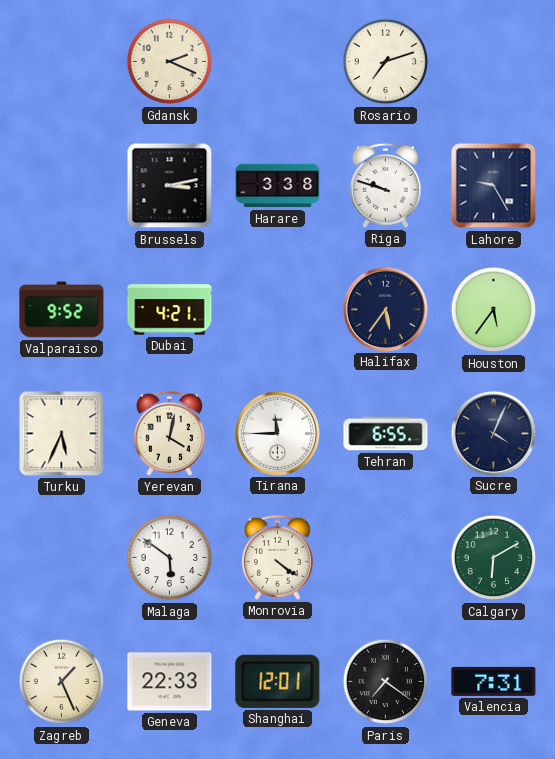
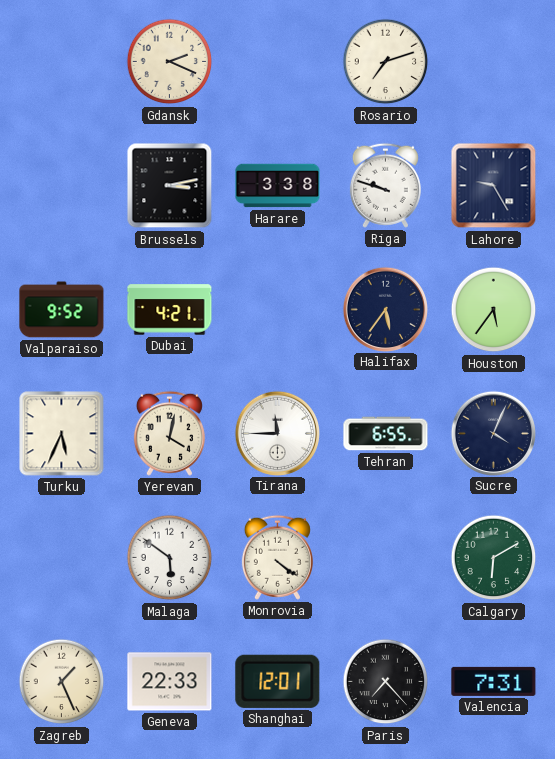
Paris: 7:21 -> 7:23
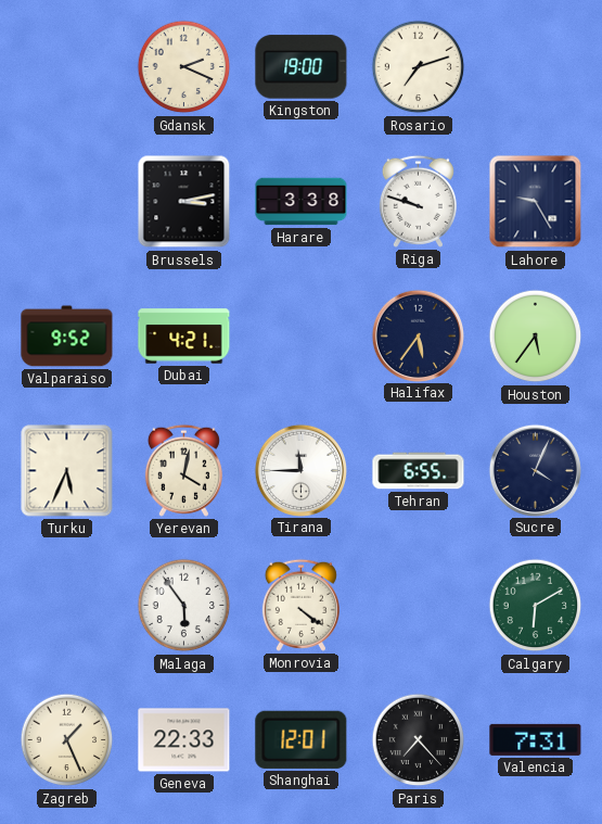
Kingston: none -> 19:00
Malaga: 5:51 -> 5:54
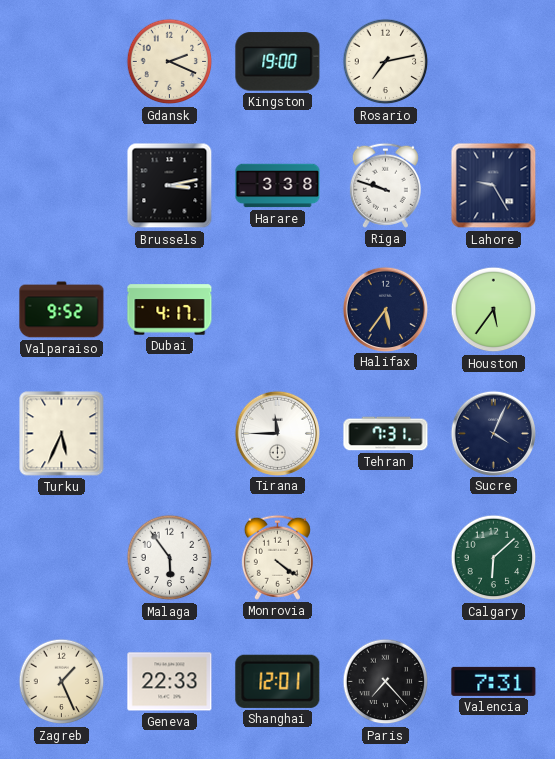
Rosario: 7:12 -> 7:13
Dubai: 4:21 -> 4:17
Yerevan: 4:02 -> none
Tehran: 6:55 -> 7:31
Calgary: 6:10 -> 6:08
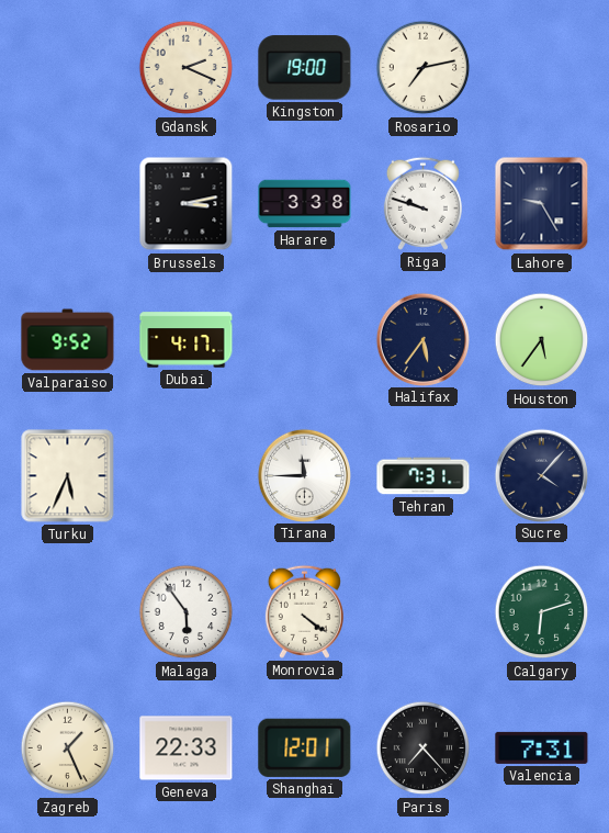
Sucre: 4:04 -> 4:07
Calgary: 6:08 -> 6:12
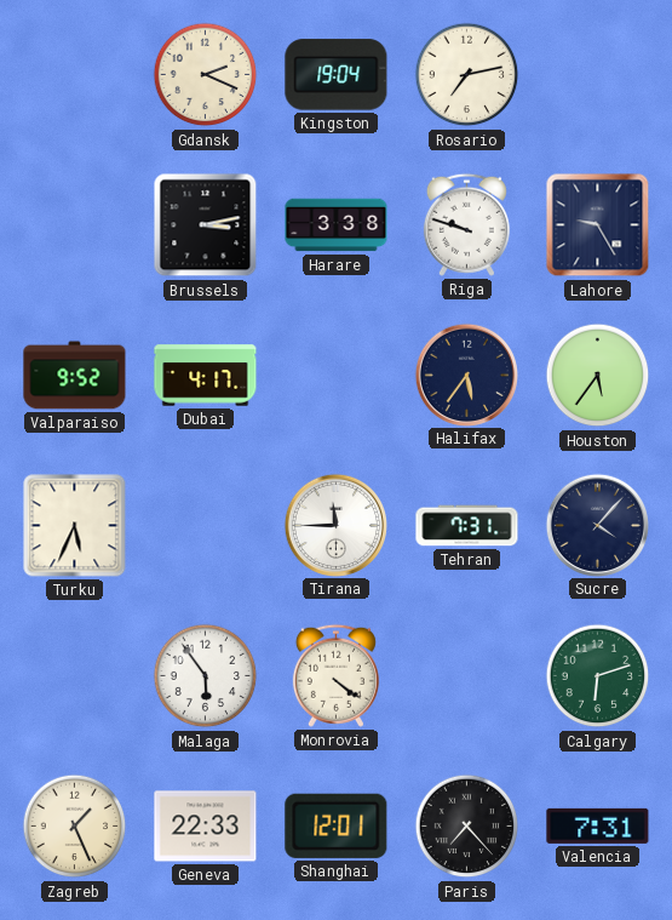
Kingston: 19:00 -> 19:04
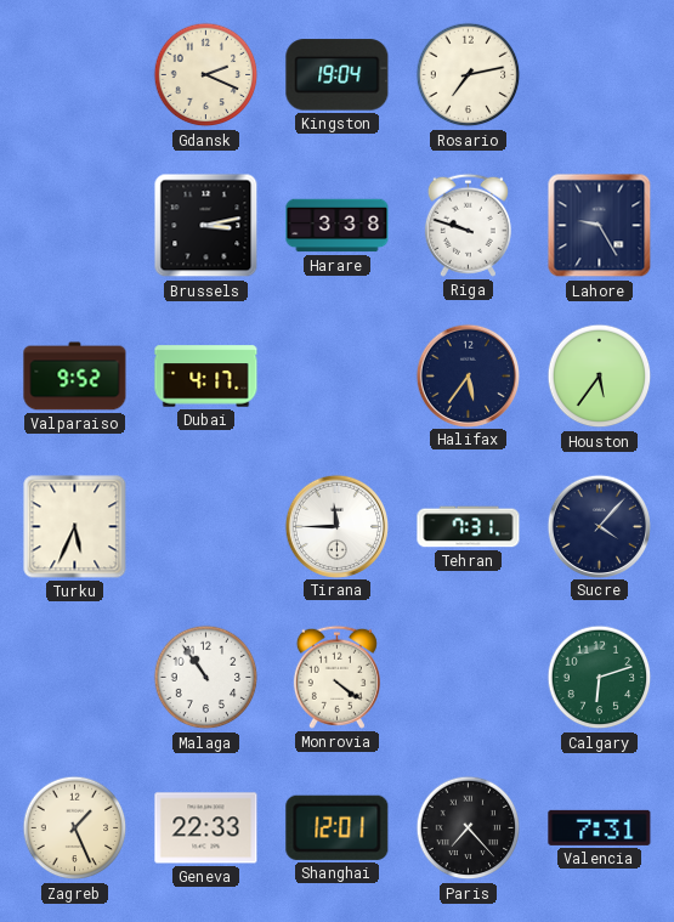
Malaga: 5:54 -> 10:54
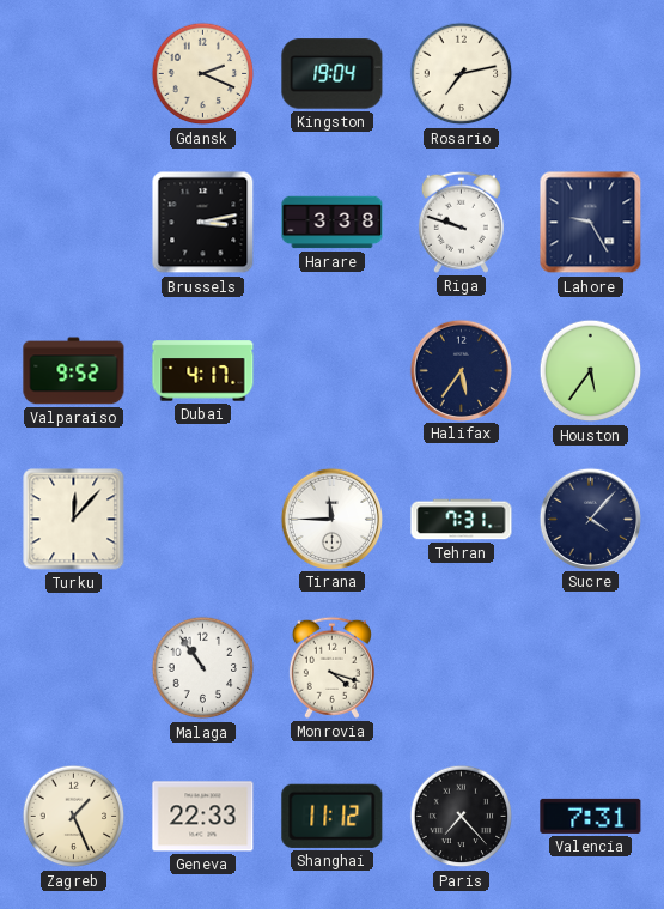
Turku: 5:34 -> 12:07
Monrovia: 4:21 -> 4:18
Calgary: 6:12 -> none
Shanghai: 12:01 -> 11:12
